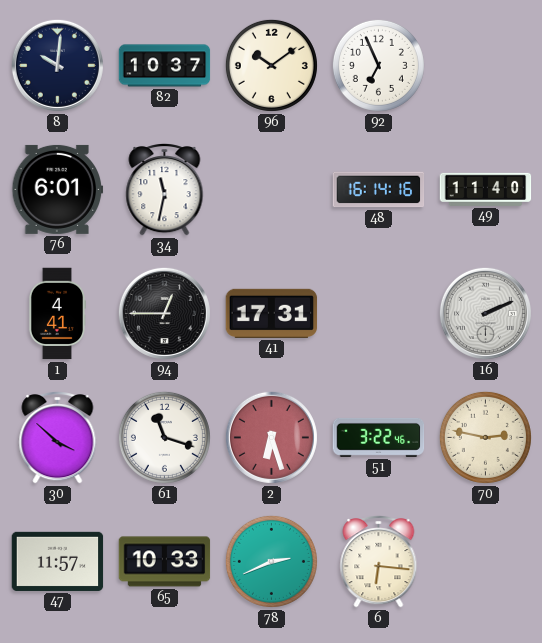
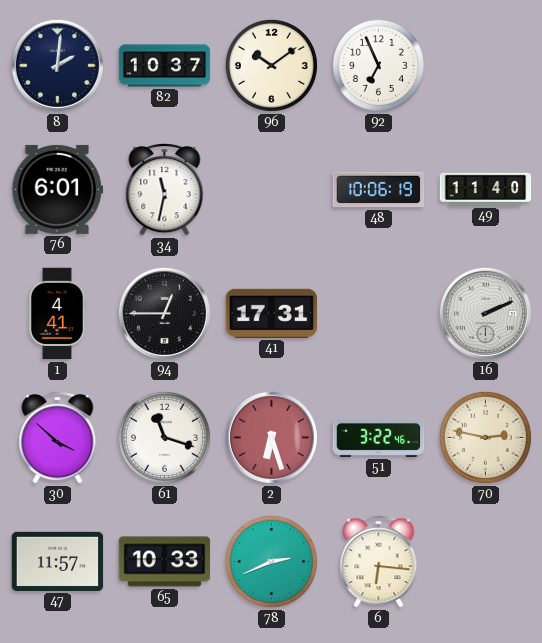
8: 10:01 -> 2:01
48: 16:14 -> 10:06
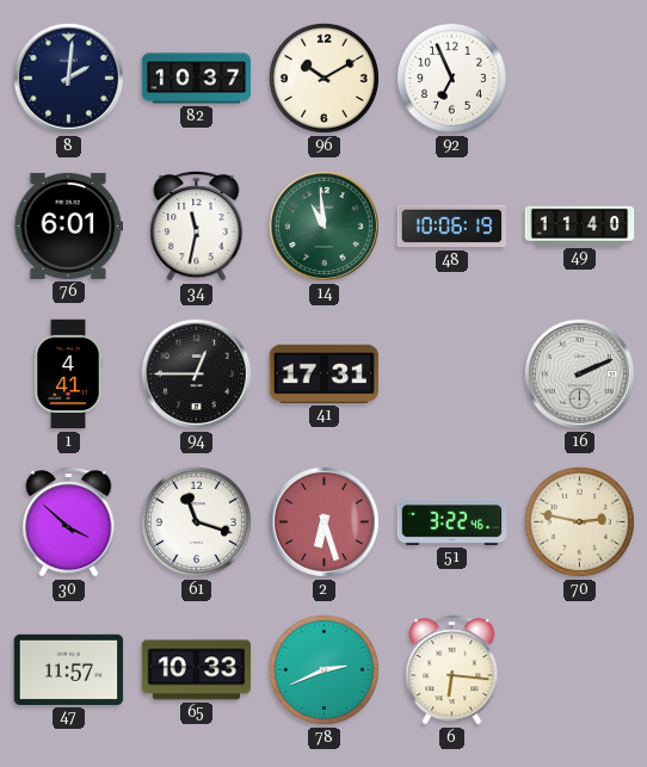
96: 10:09 -> 10:10
14: none -> 10:59
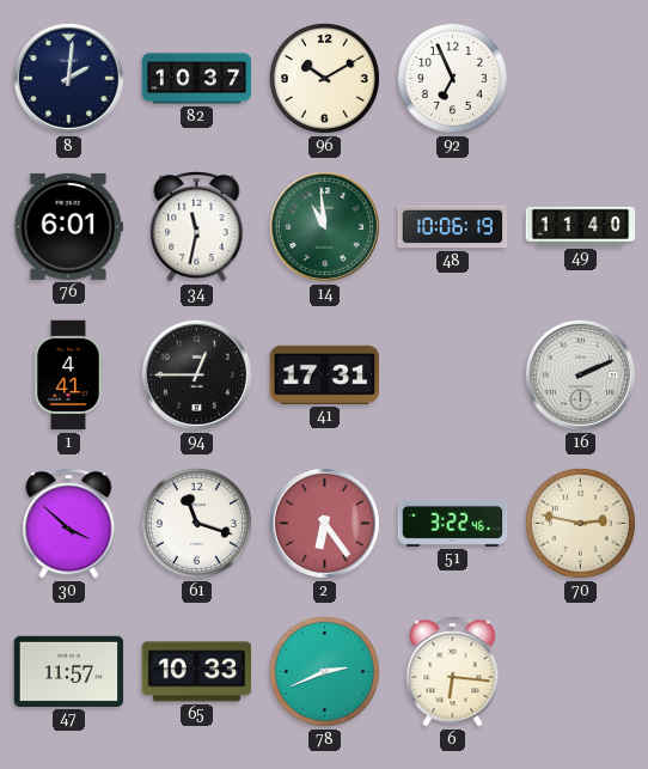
2: 6:27 -> 6:24
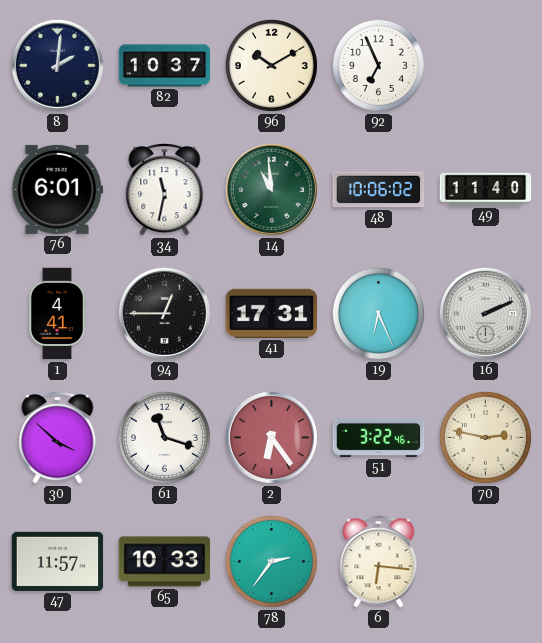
48: 10:06:19 -> 10:06:02
19: none -> 6:26
78: 2:41 -> 2:36
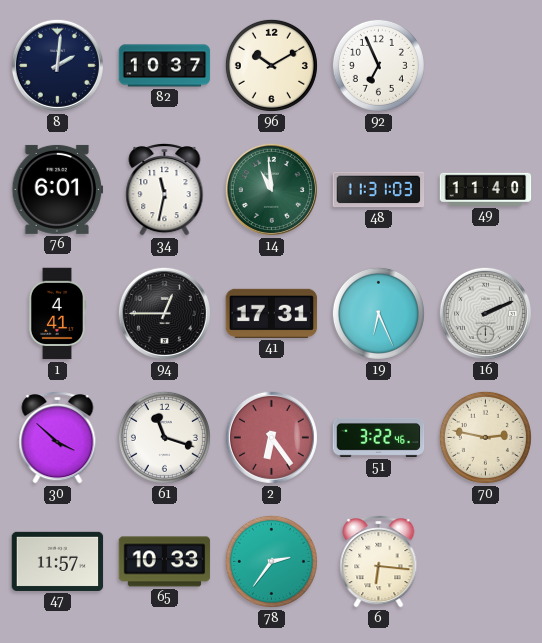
48: 10:06 -> 11:31
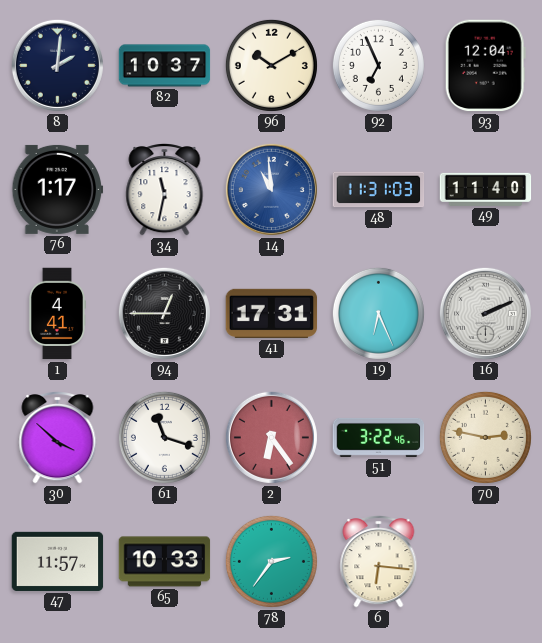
93: none -> 12:04
76: 6:01 -> 1:17
14 dial: green -> blue
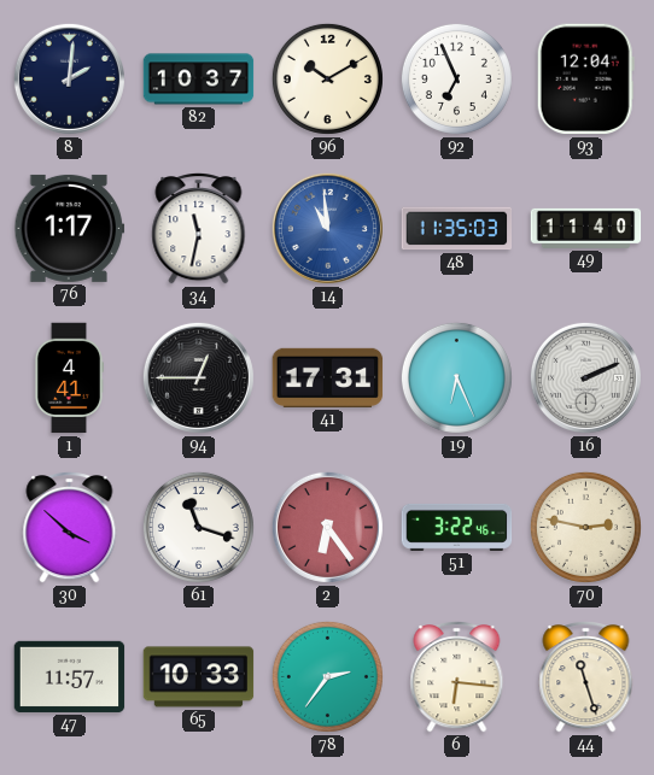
48: 11:31 -> 11:35
44: none -> 11:27
